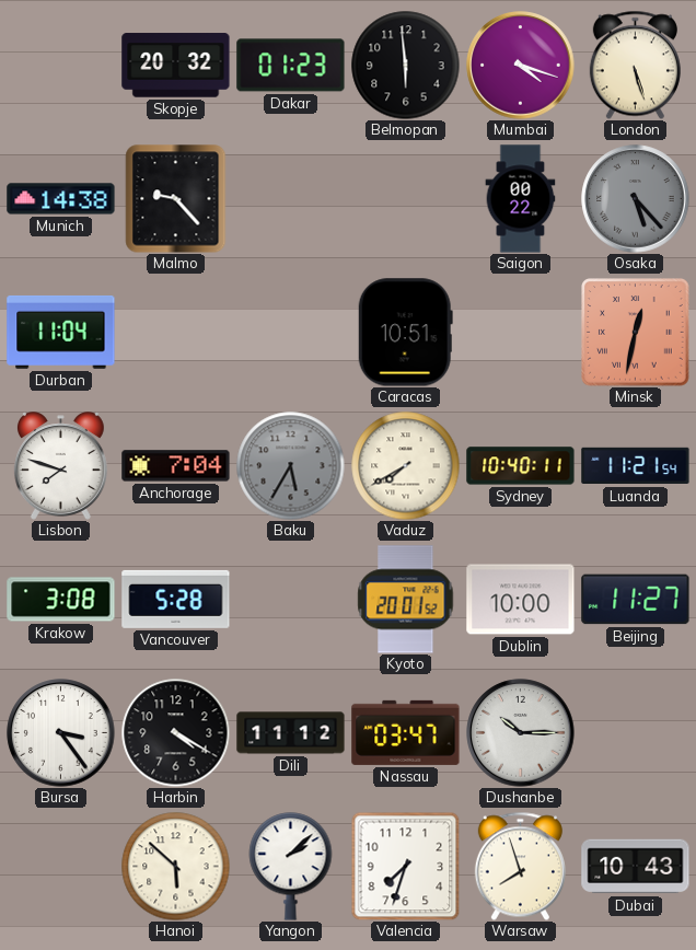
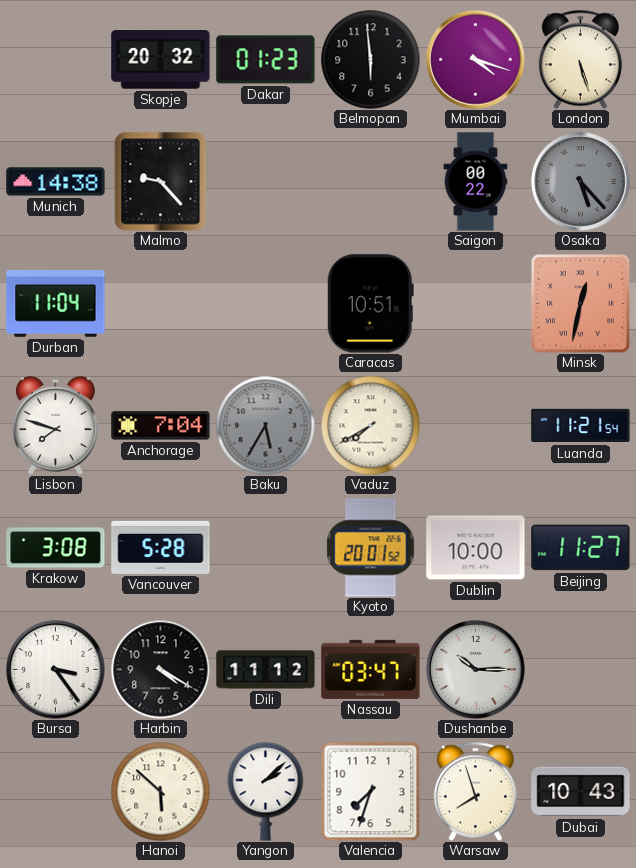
Sydney: 10:40 -> none
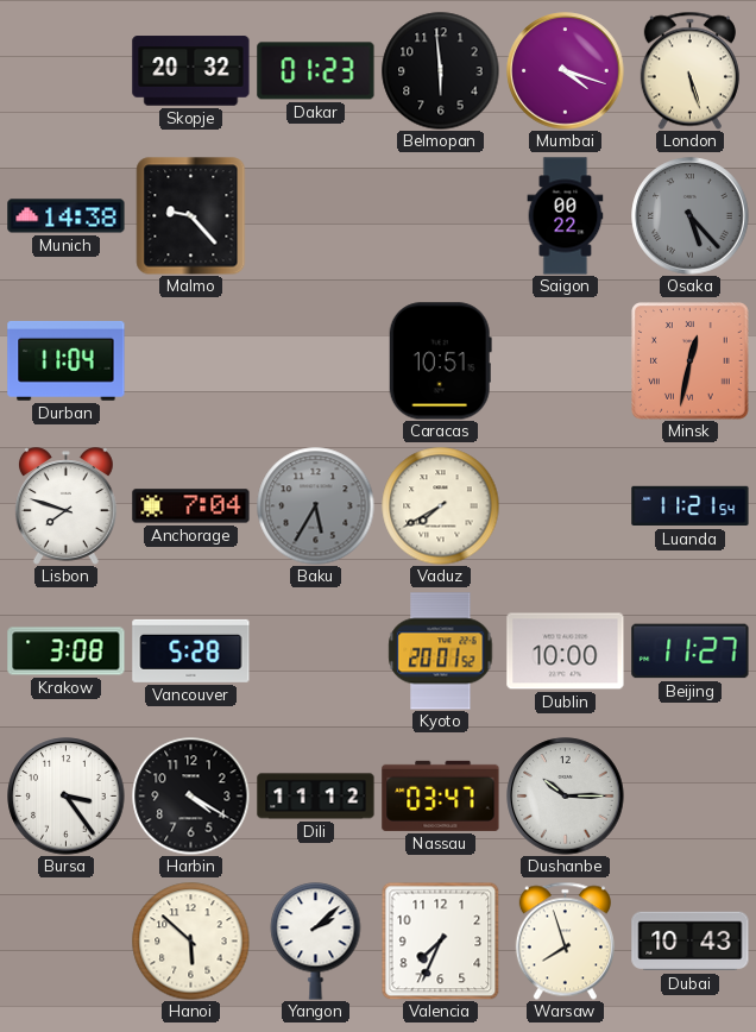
Valencia: 7:33 -> 7:34
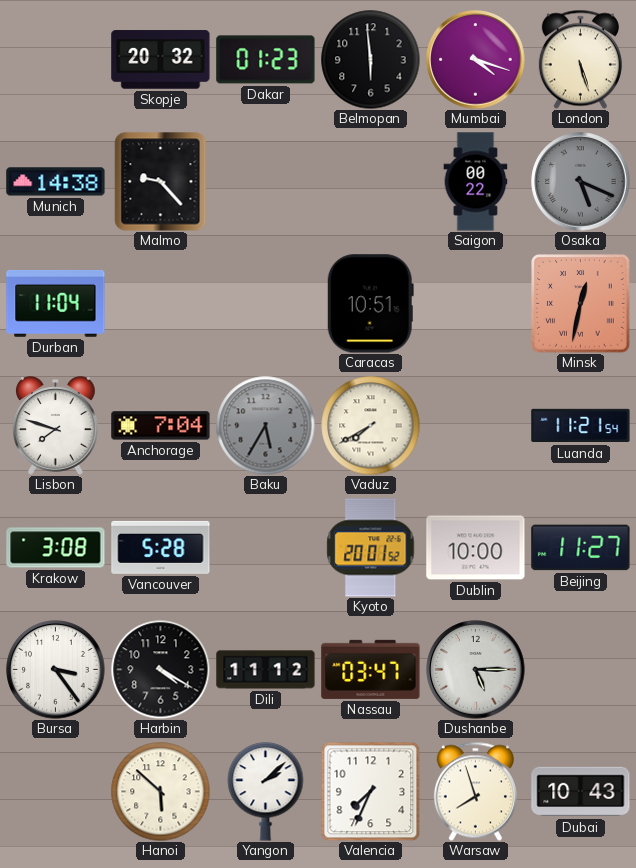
Osaka: 5:23 -> 5:19
Dushanbe: 10:15 -> 5:15
